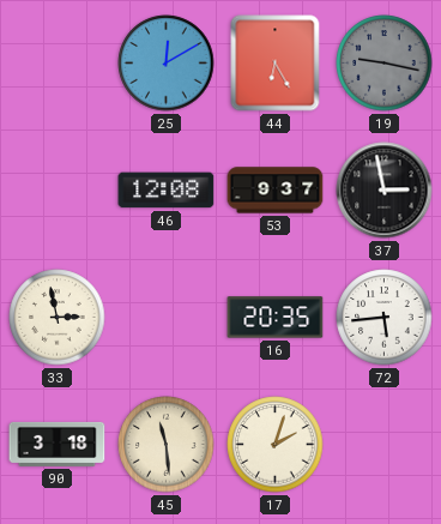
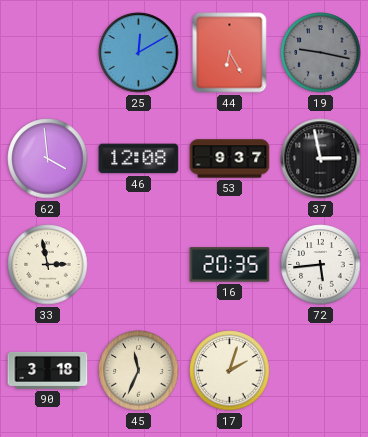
62: none -> 3:59
45: 11:29 -> 11:34
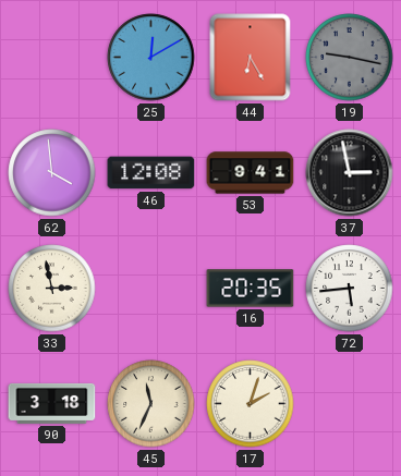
53: 9:37 -> 9:41
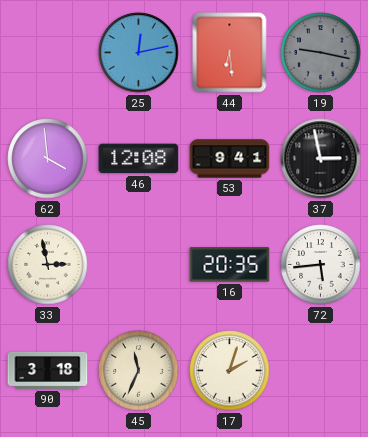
25: 12:10 -> 12:13
44: 6:25 -> 6:29
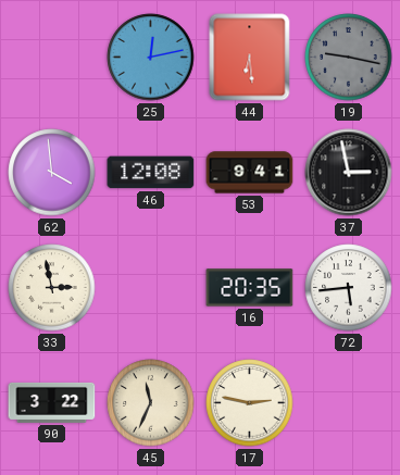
90: 3:18 -> 3:22
17: 2:03 -> 2:47
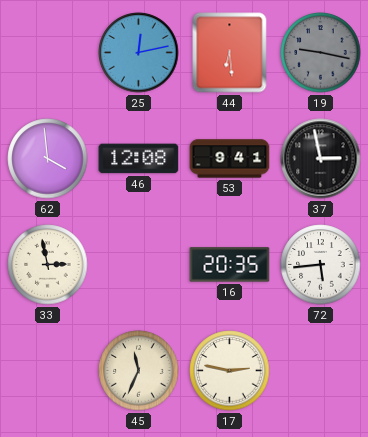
90: 3:22 -> none
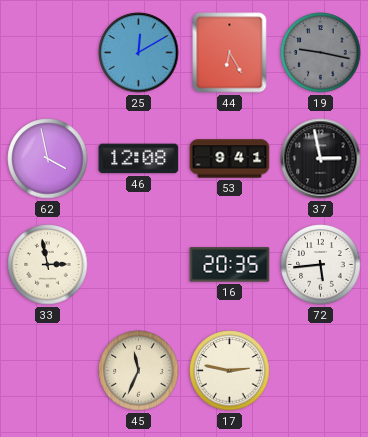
25: 12:13 -> 12:10
44: 6:29 -> 6:25
62: 3:59 -> 3:58
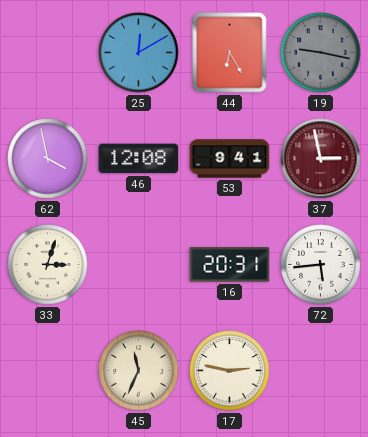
37 dial: black -> burgundy
33: 2:58 -> 3:03
16: 20:35 -> 20:31
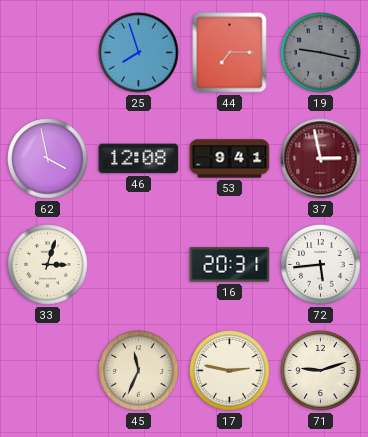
25: 12:10 -> 7:57
44: 6:25 -> 7:15
71: none -> 9:12
